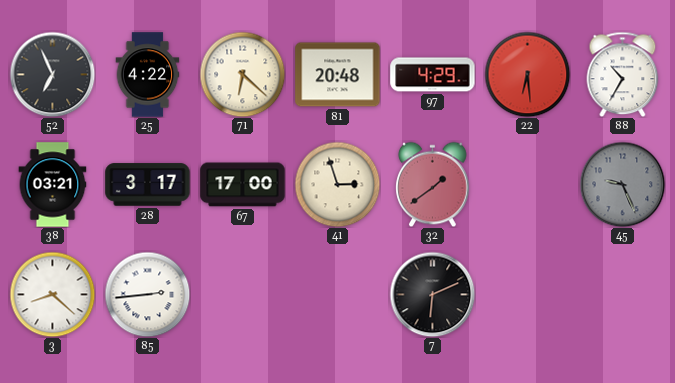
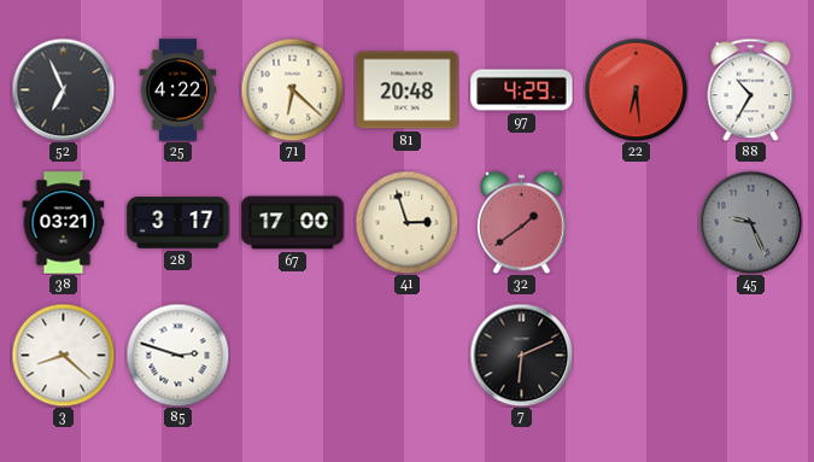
85: 2:44 -> 2:48
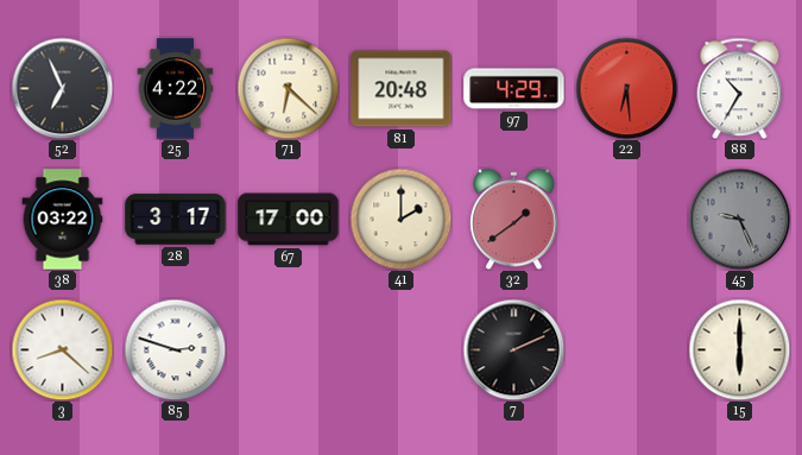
38: 03:21 -> 03:22
41: 2:57 -> 2:00
7: 6:11 -> 2:11
15: none -> 6:00
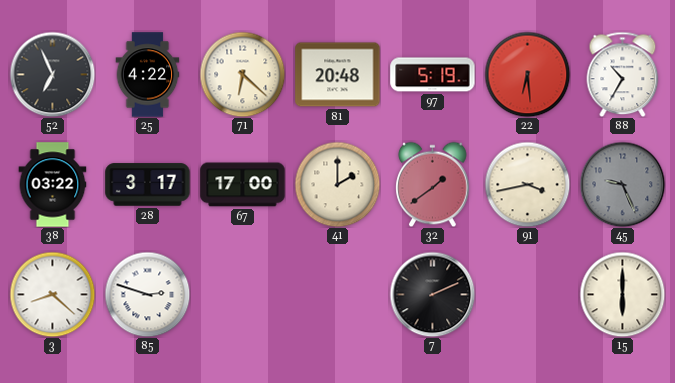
97: 4:29 -> 5:19
91: none -> 3:43
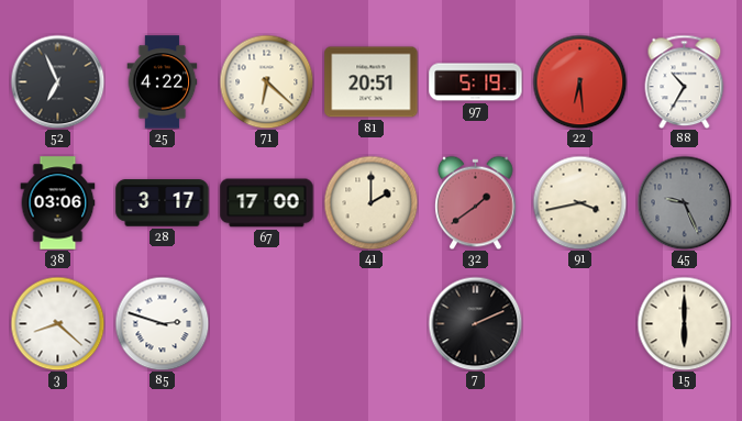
81: 20:48 -> 20:51
38: 03:22 -> 03:06
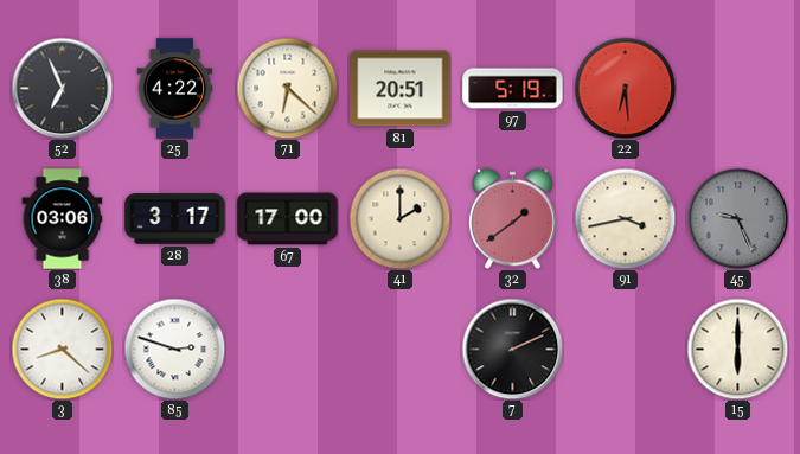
88: 10:35 -> none
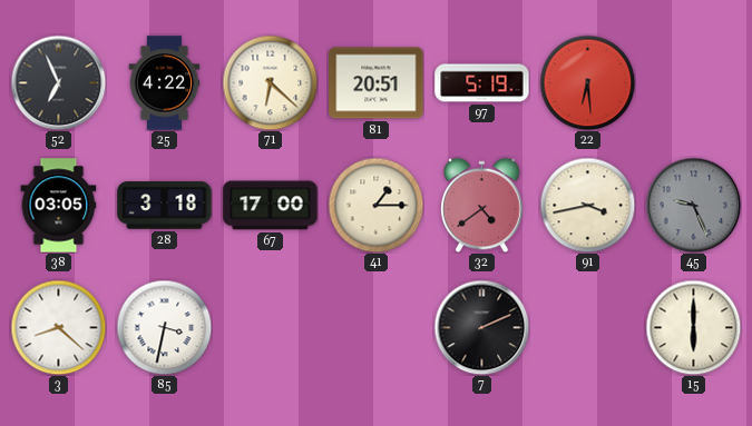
38: 03:06 -> 03:05
28: 3:17 -> 3:18
41: 2:00 -> 1:15
32: 1:39 -> 4:39
85: 2:48 -> 3:32
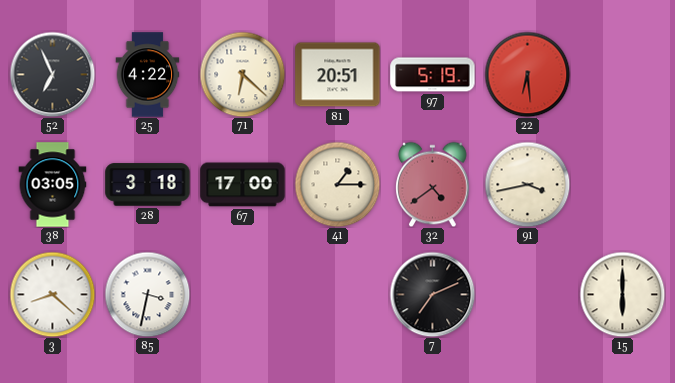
45: 9:26 -> none
7: 2:11 -> 7:11
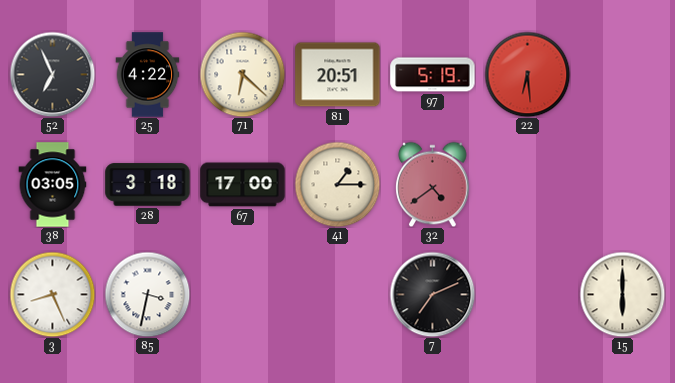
91: 3:43 -> none
3: 8:22 -> 8:26
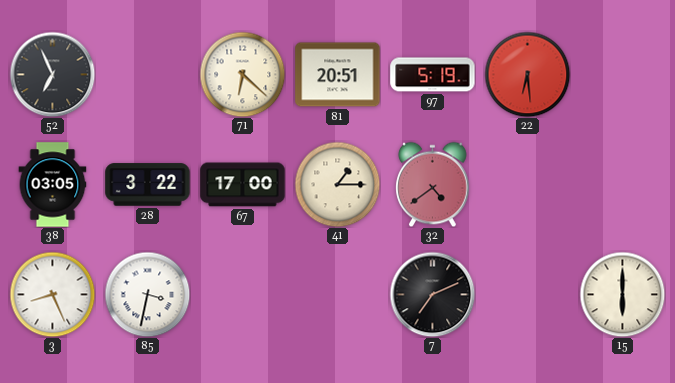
25: 4:22 -> none
28: 3:18 -> 3:22
